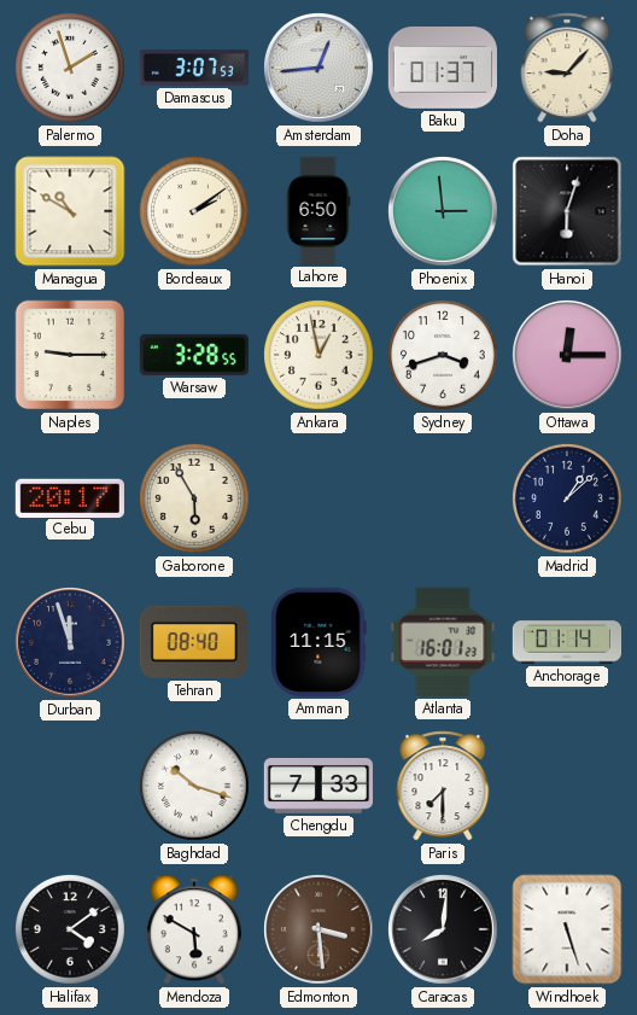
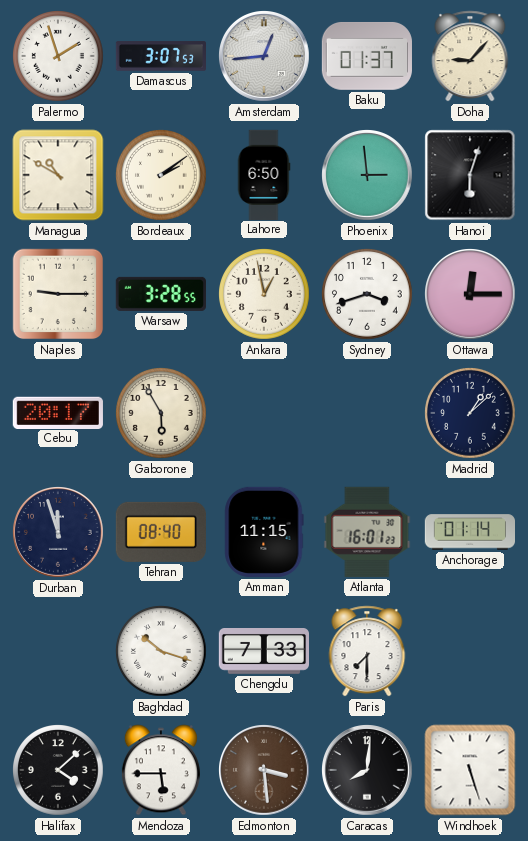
Halifax: 4:09 -> 4:08
Mendoza: 5:50 -> 5:45
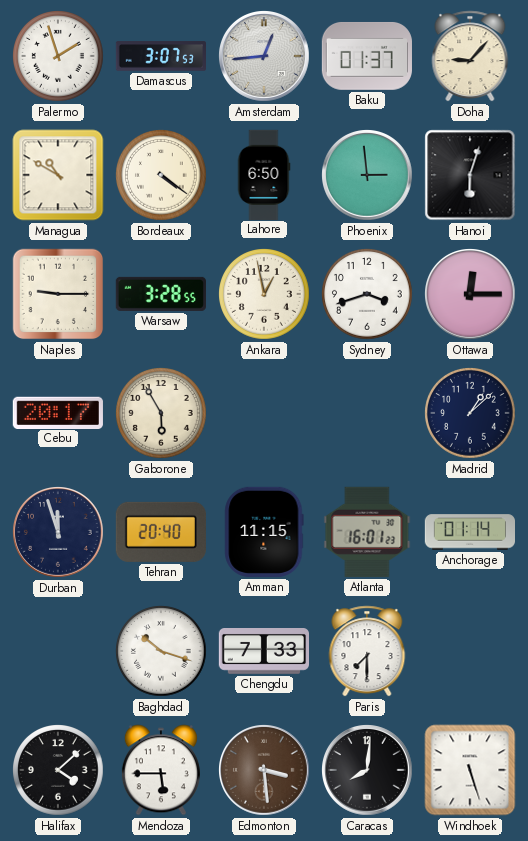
Bordeaux: 2:09 -> 4:21
Tehran: 08:40 -> 20:40
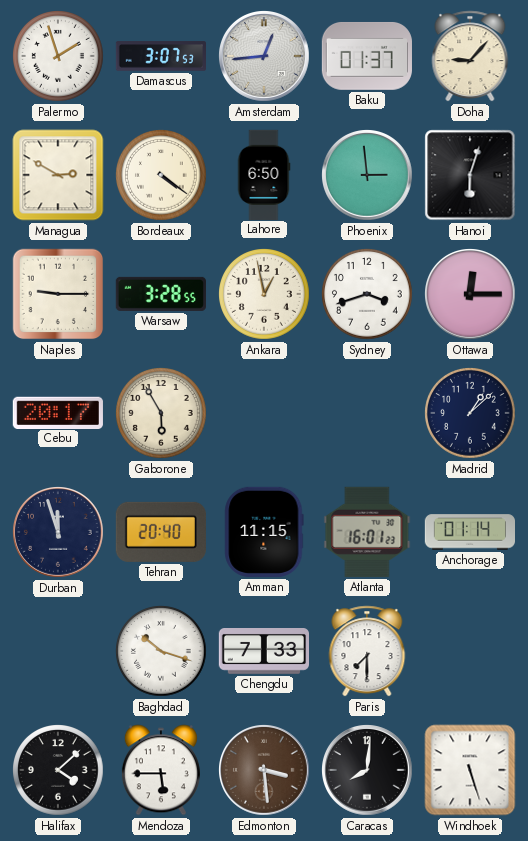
Managua: 10:50 -> 2:50
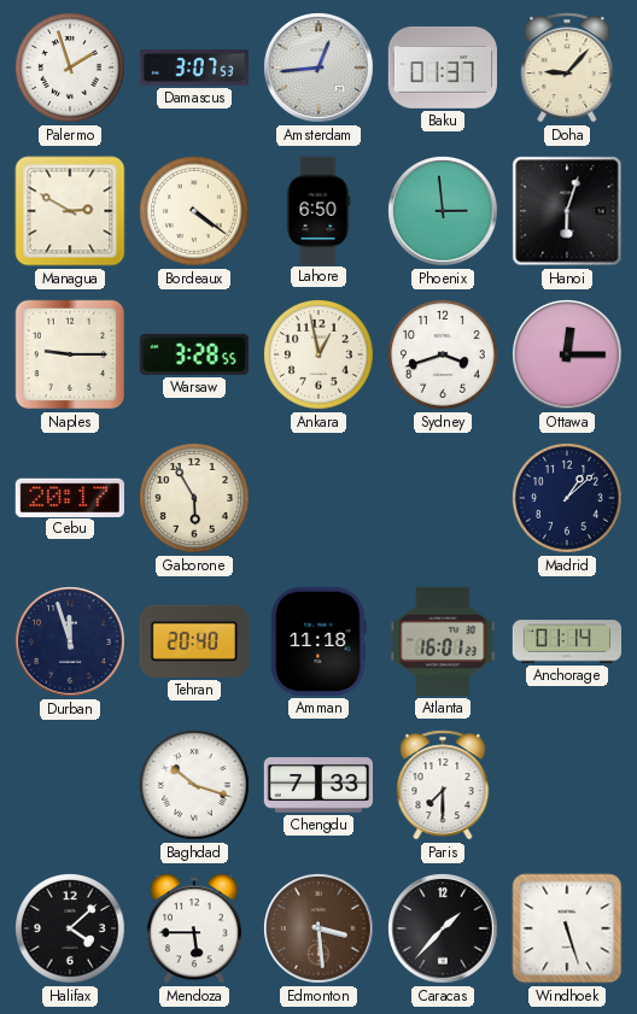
Amman: 11:15 -> 11:18
Caracas: 8:01 -> 1:37
